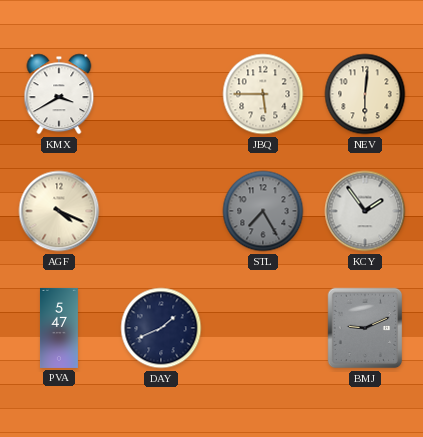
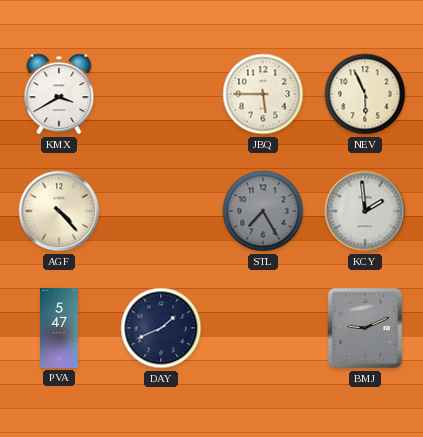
NEV: 6:01 -> 5:56
AGF: 4:19 -> 4:23
KCY: 1:54 -> 1:59
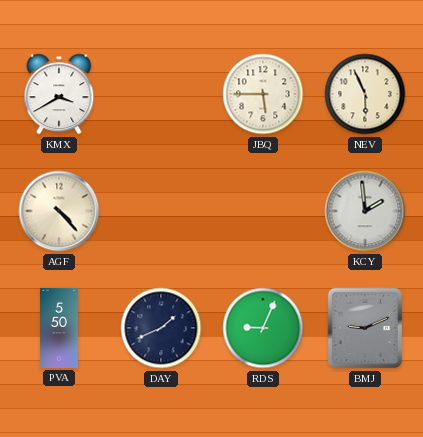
STL: 7:25 -> none
PVA: 5:47 -> 5:50
RDS: none -> 9:04
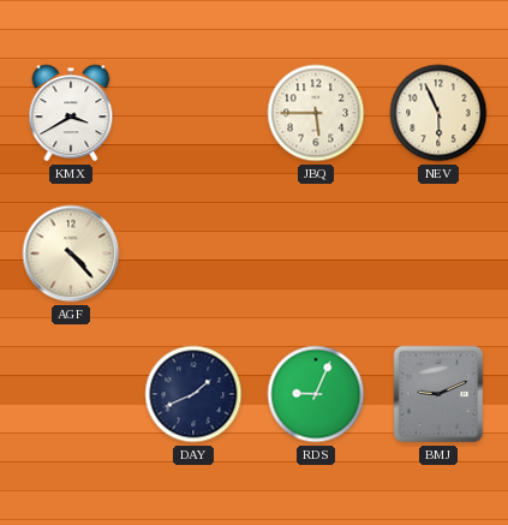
KCY: 1:59 -> none
PVA: 5:50 -> none
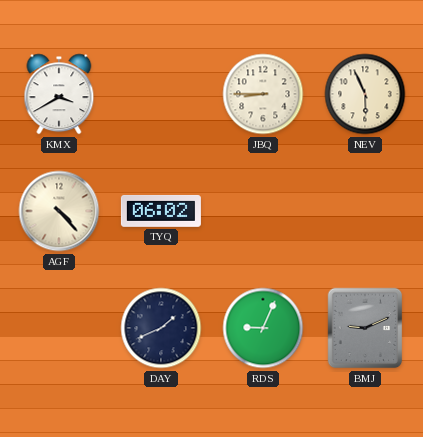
JBQ: 5:45 -> 8:45
TYQ: none -> 06:02
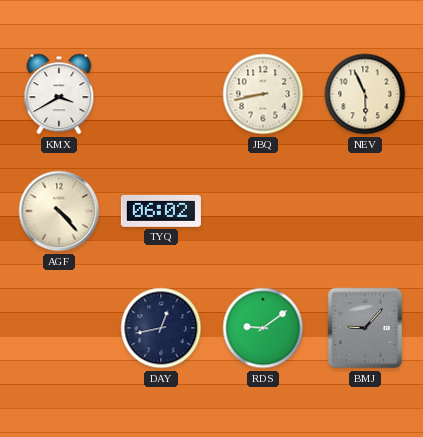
JBQ: 8:45 -> 8:43
DAY: 1:41 -> 12:43
RDS: 9:04 -> 9:09
BMJ: 9:11 -> 9:07
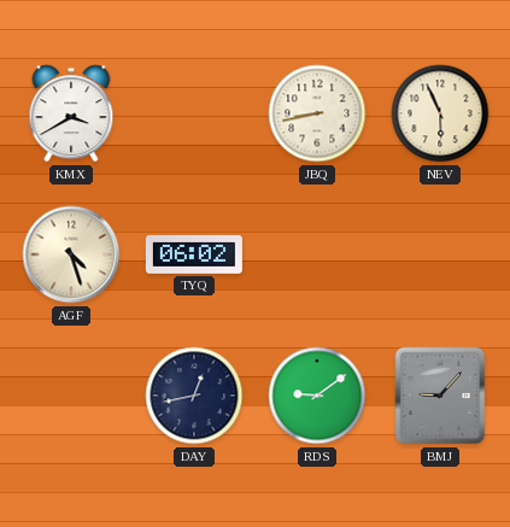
AGF: 4:23 -> 4:27
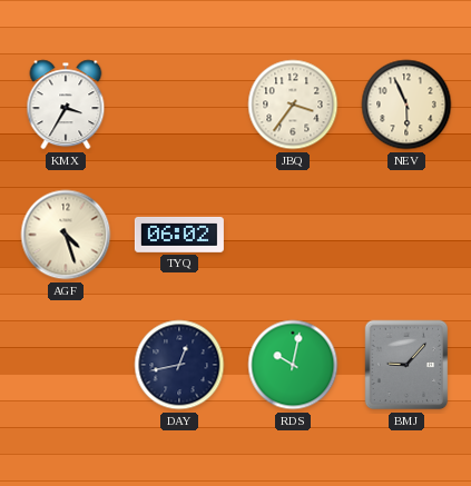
KMX: 3:40 -> 3:35
JBQ: 8:43 -> 3:36
RDS: 9:09 -> 10:02
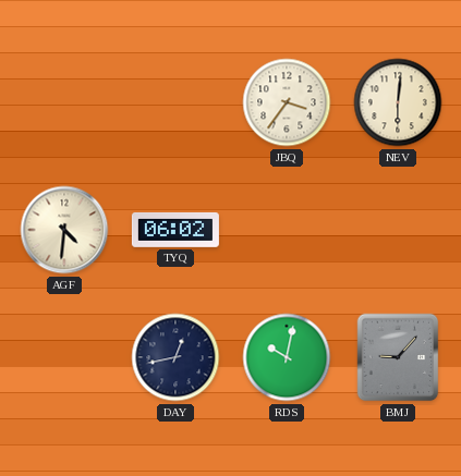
KMX: 3:35 -> none
NEV: 5:56 -> 6:01
AGF: 4:27 -> 4:31
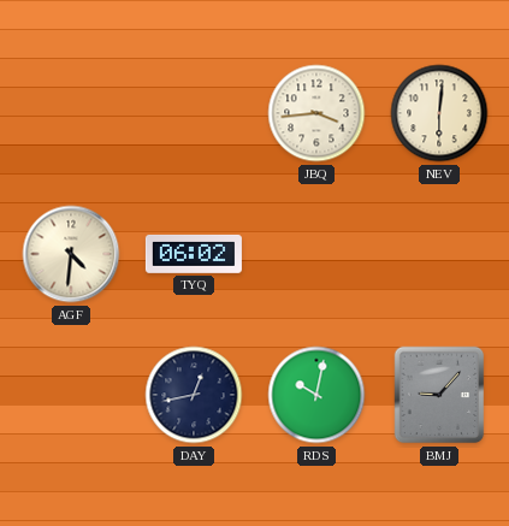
JBQ: 3:36 -> 3:44
